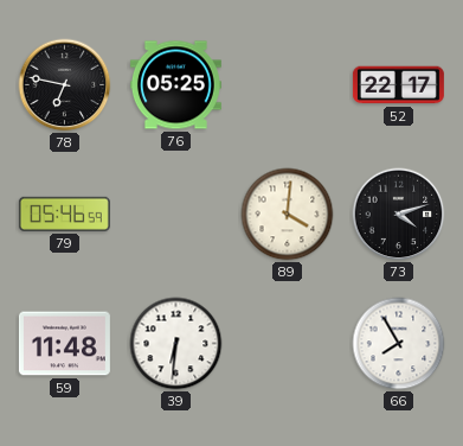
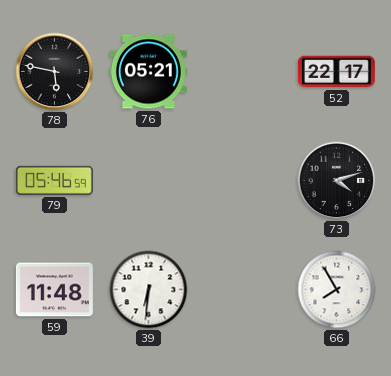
78: 6:47 -> 5:47
76: 05:25 -> 05:21
89: 4:01 -> none
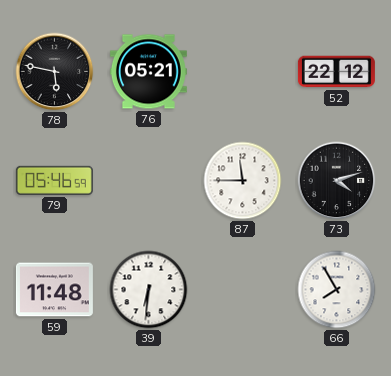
52: 22:17 -> 22:12
87: none -> 11:45
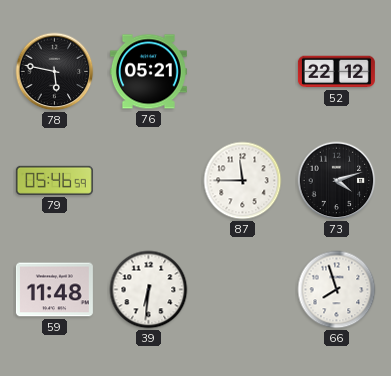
66: 7:55 -> 7:57
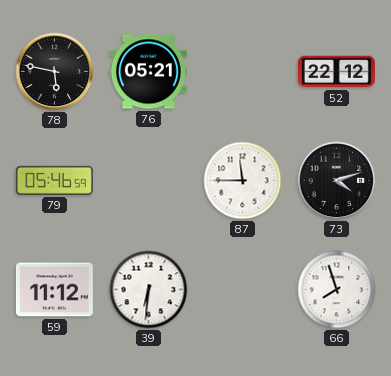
59: 11:48 -> 11:12
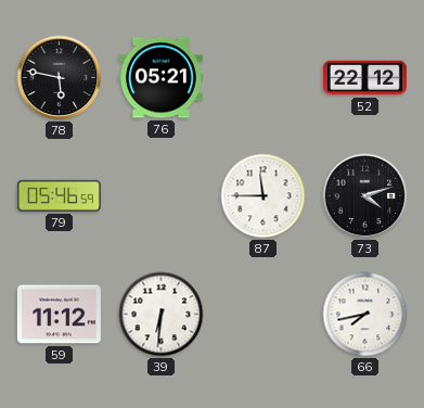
66: 7:57 -> 7:43
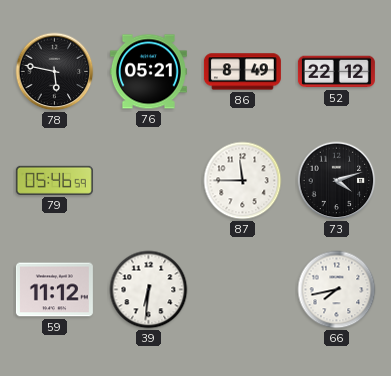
86: none -> 8:49
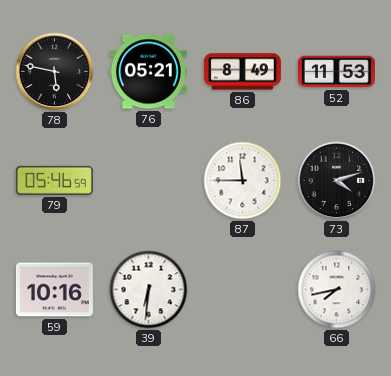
52: 22:12 -> 11:53
59: 11:12 -> 10:16
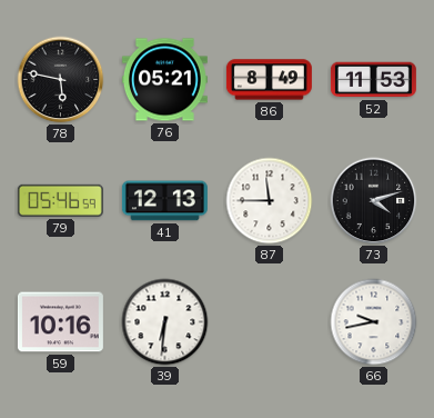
41: none -> 12:13
66: 7:43 -> 9:43
